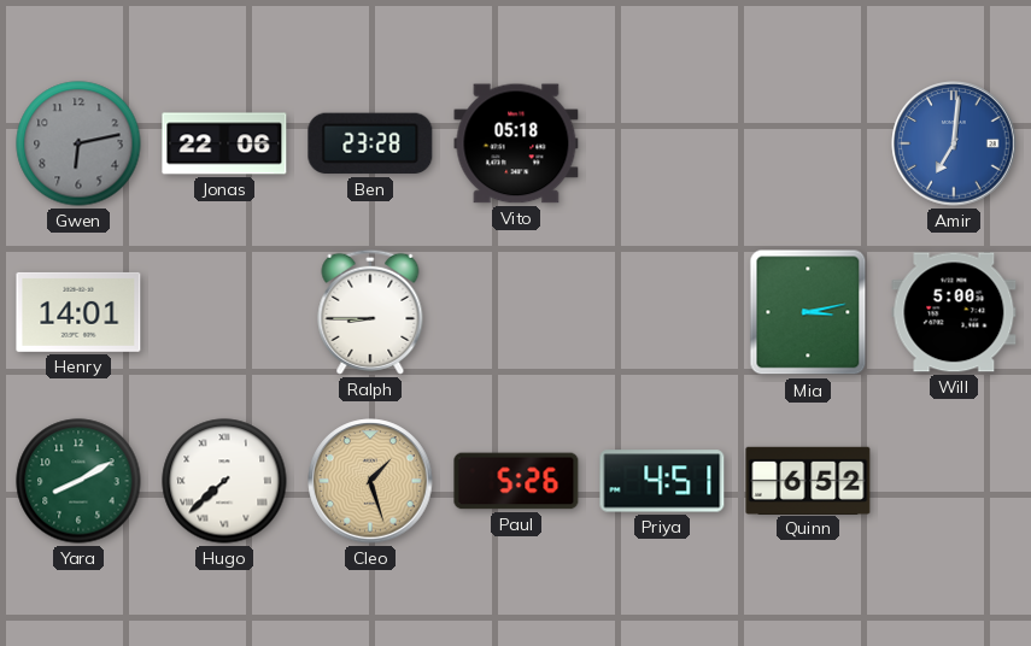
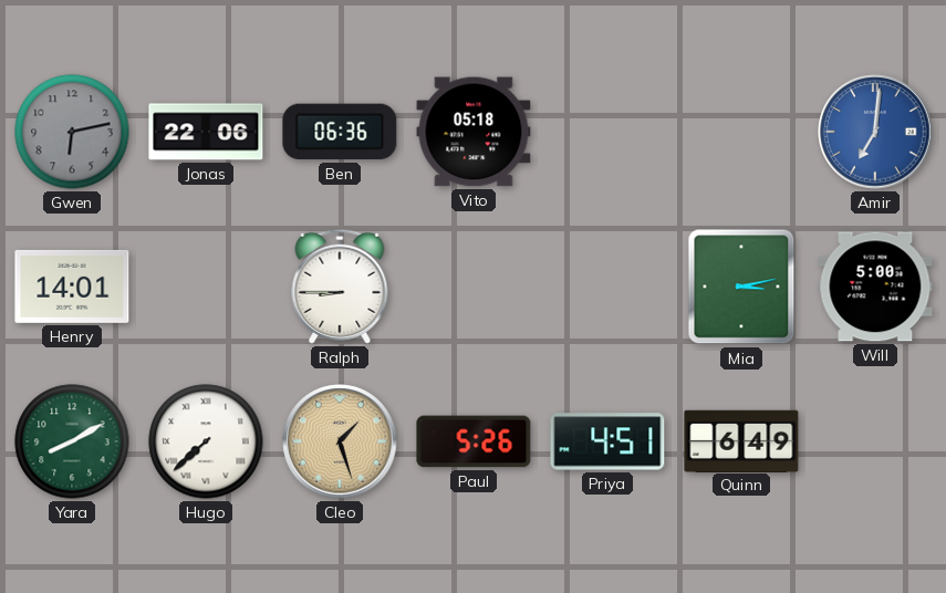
Ben: 23:28 -> 06:36
Quinn: 6:52 -> 6:49
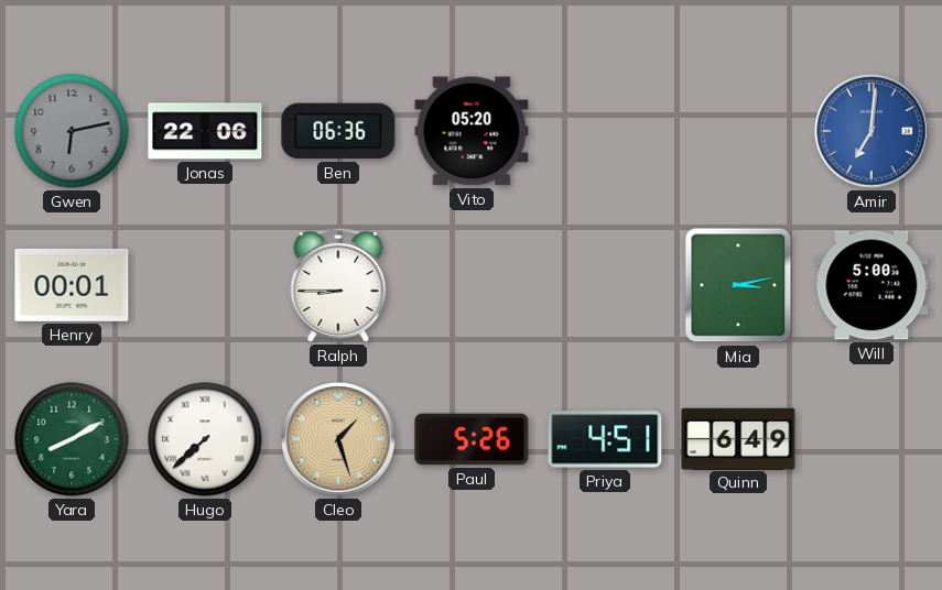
Vito: 05:18 -> 05:20
Henry: 14:01 -> 00:01
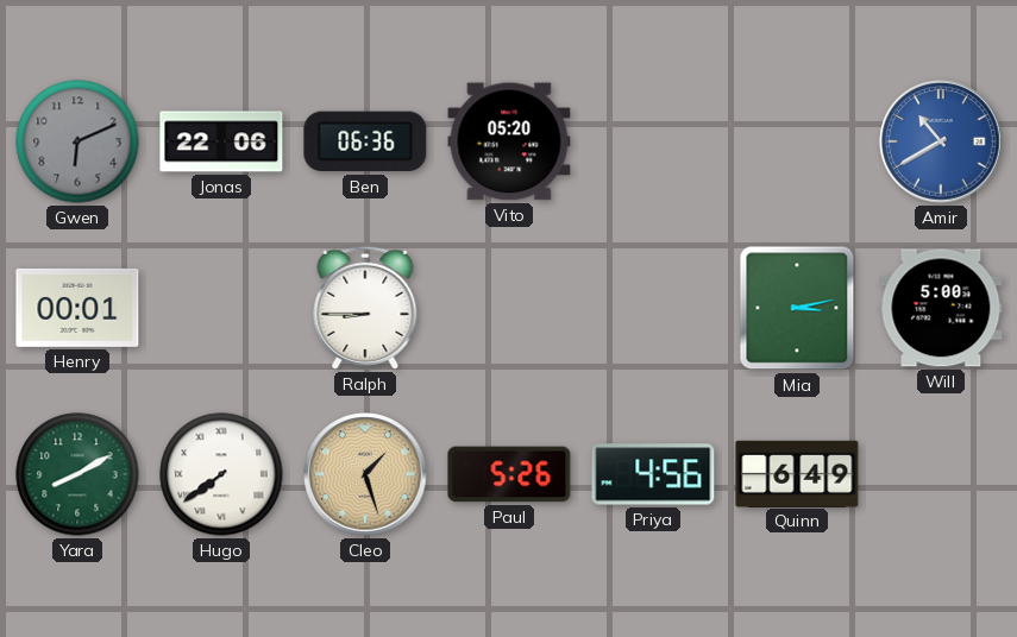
Gwen: 6:13 -> 6:11
Amir: 7:01 -> 10:40
Hugo: 7:38 -> 7:39
Priya: 4:51 -> 4:56
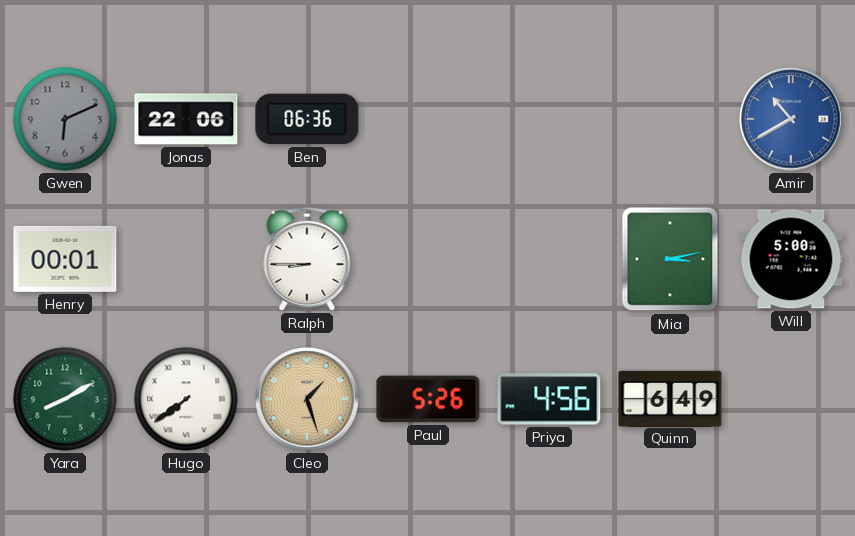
Vito: 05:20 -> none
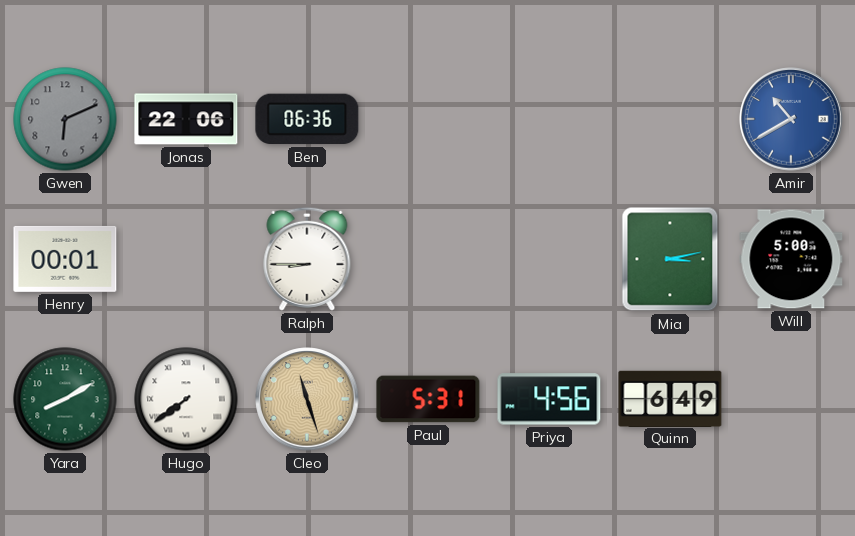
Cleo: 1:27 -> 11:27
Paul: 5:26 -> 5:31
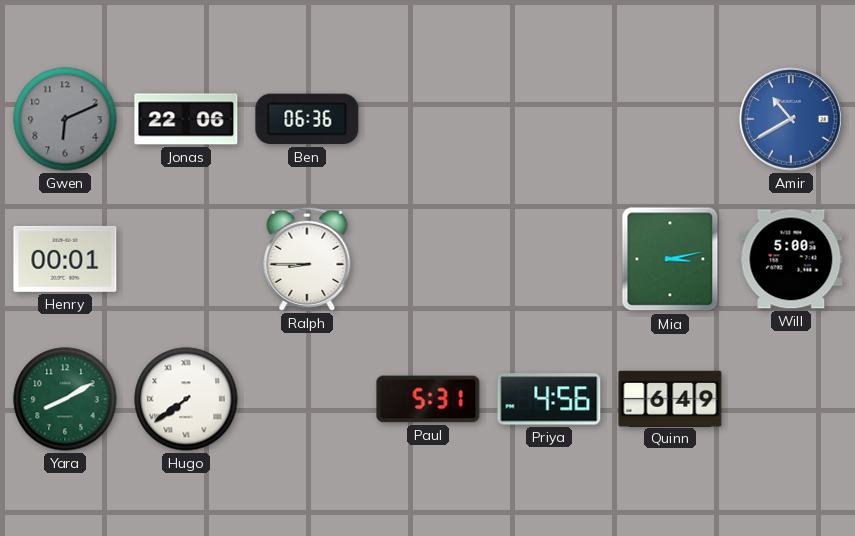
Cleo: 11:27 -> none
